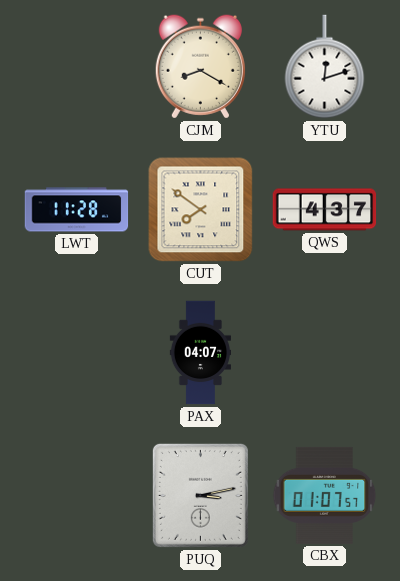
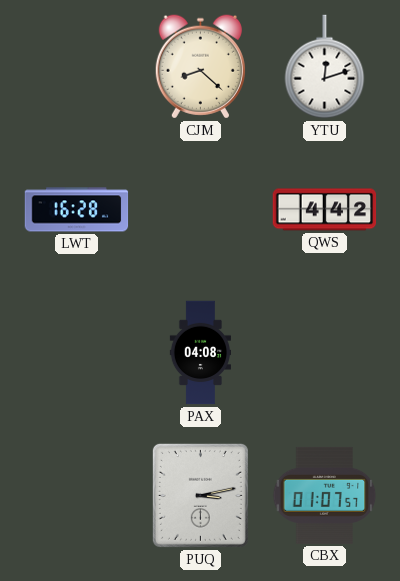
CJM: 8:20 -> 8:22
LWT: 11:28 -> 16:28
CUT: 7:51 -> none
QWS: 4:37 -> 4:42
PAX: 04:07 -> 04:08
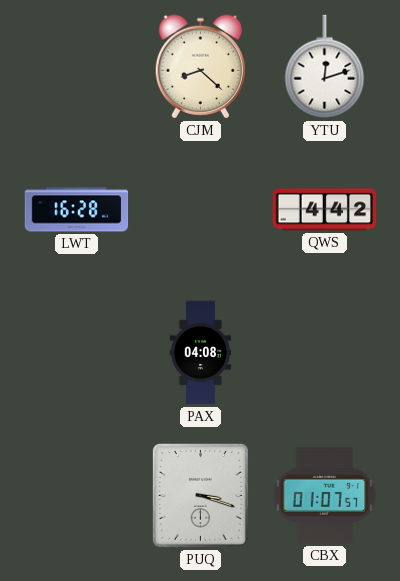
PUQ: 3:13 -> 3:18
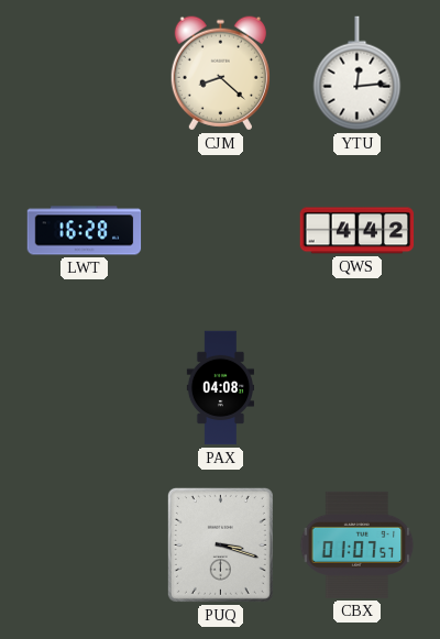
YTU: 12:12 -> 12:14
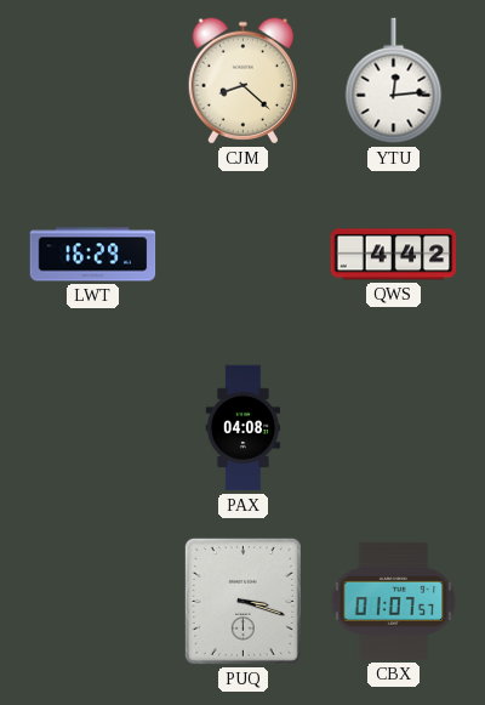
LWT: 16:28 -> 16:29
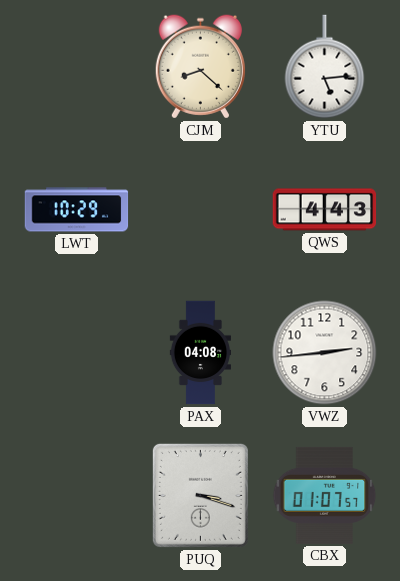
YTU: 12:14 -> 5:14
LWT: 16:29 -> 10:29
QWS: 4:42 -> 4:43
VWZ: none -> 2:44
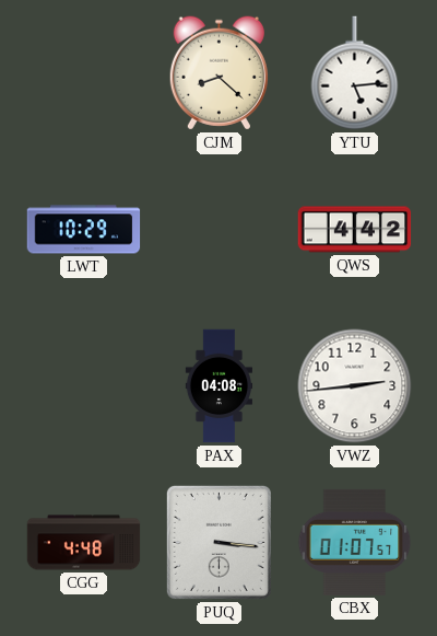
QWS: 4:43 -> 4:42
CGG: none -> 4:48
PUQ: 3:18 -> 3:16
